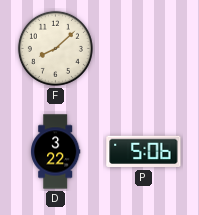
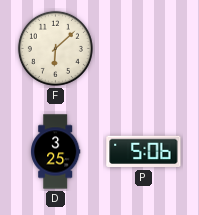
F: 8:08 -> 6:08
D: 3:22 -> 3:25
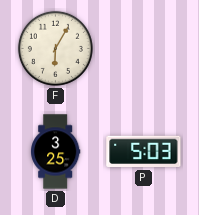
F: 6:08 -> 6:05
P: 5:06 -> 5:03
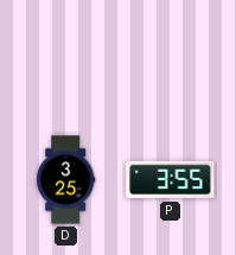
F: 6:05 -> none
P: 5:03 -> 3:55
